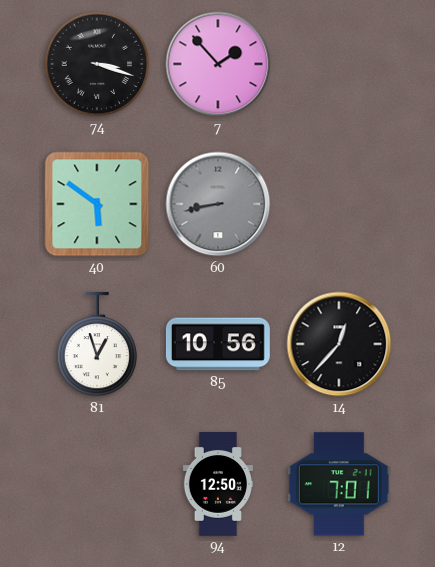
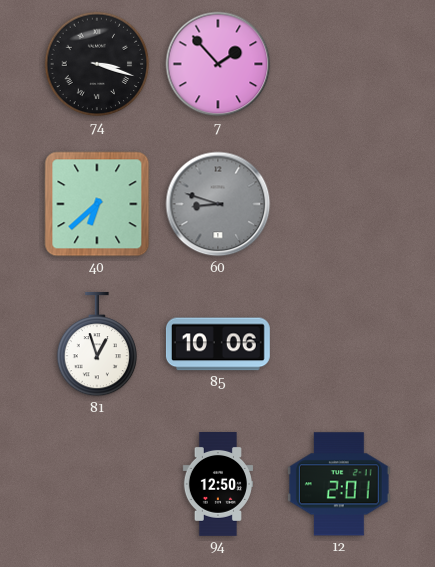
40: 5:51 -> 6:38
60: 8:43 -> 8:48
85: 10:56 -> 10:06
14: 12:37 -> none
12: 7:01 -> 2:01
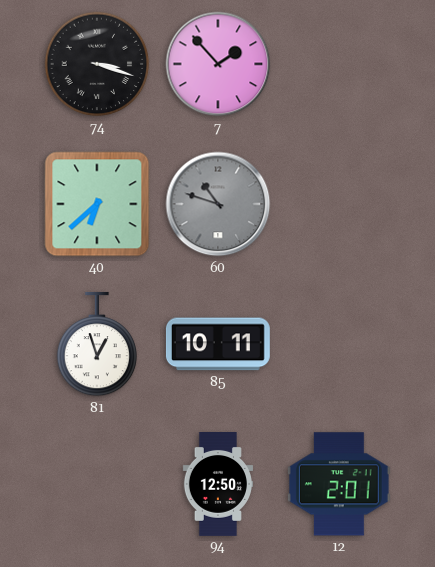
60: 8:48 -> 10:48
85: 10:06 -> 10:11
